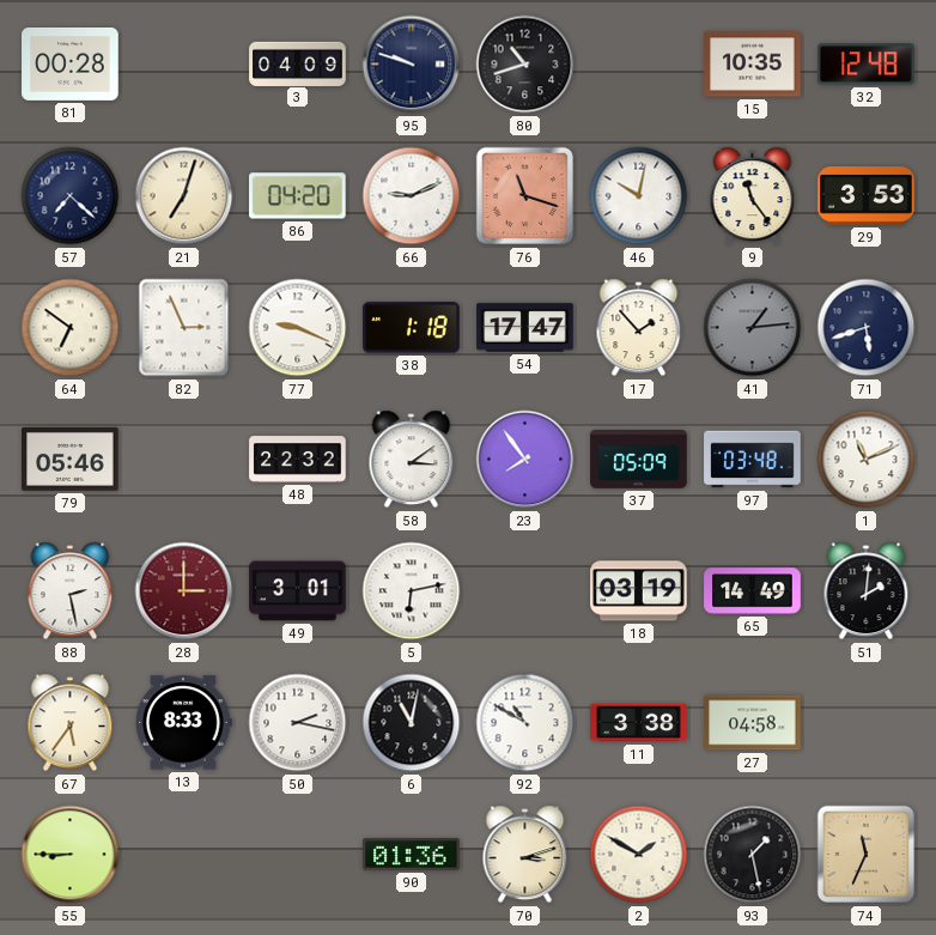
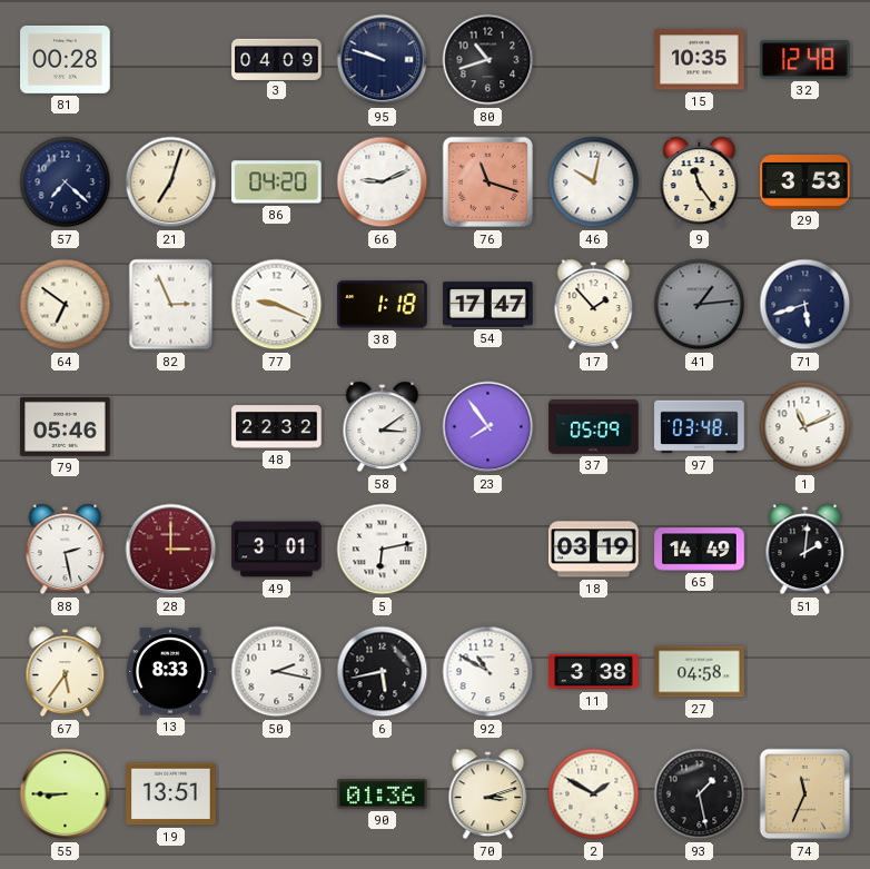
6: 11:02 -> 5:43
19: none -> 13:51
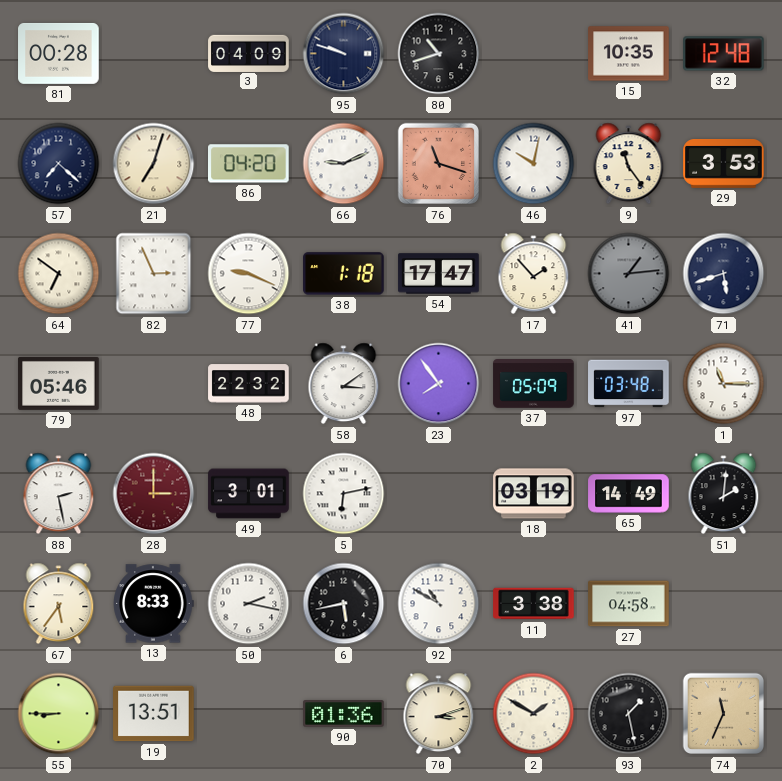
1: 11:11 -> 11:15
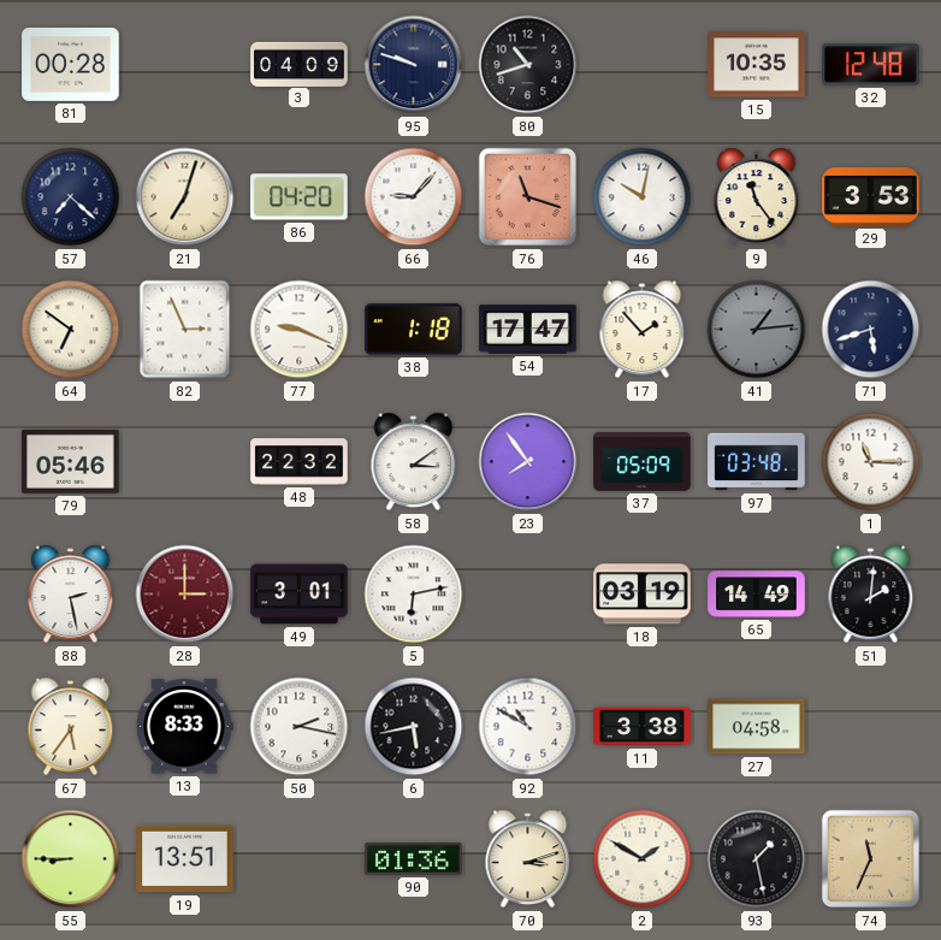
66: 9:11 -> 9:07
